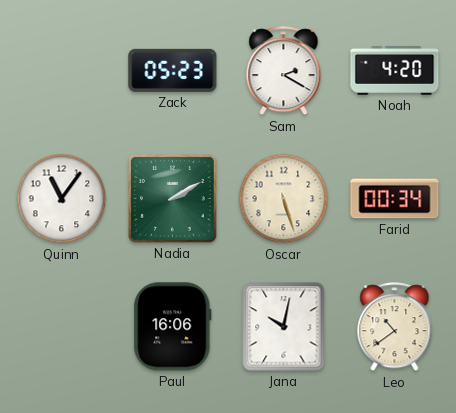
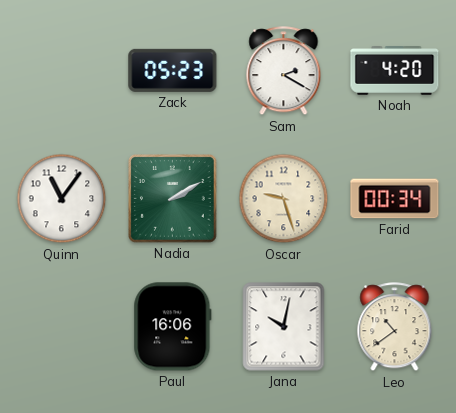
Oscar: 5:27 -> 9:27
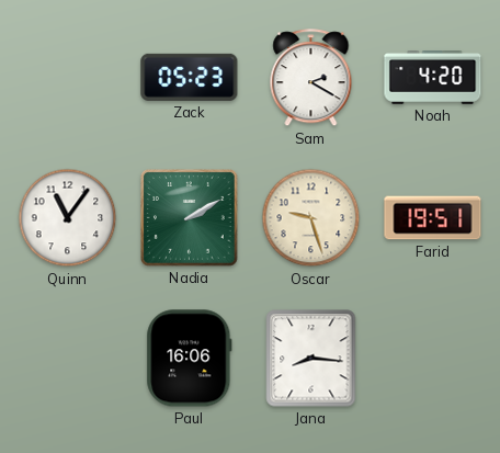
Farid: 00:34 -> 19:51
Jana: 10:02 -> 8:16
Leo: 10:39 -> none
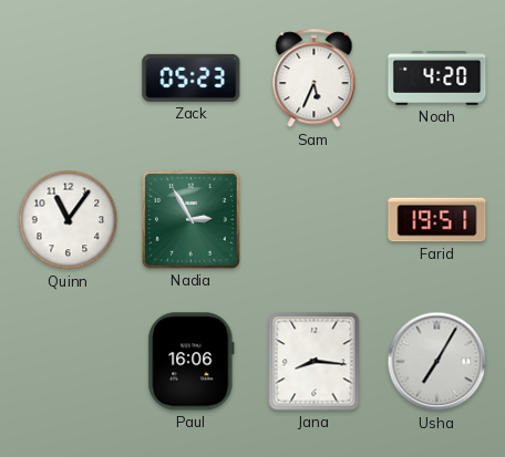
Sam: 2:20 -> 5:34
Nadia: 2:10 -> 2:55
Oscar: 9:27 -> none
Usha: none -> 7:05
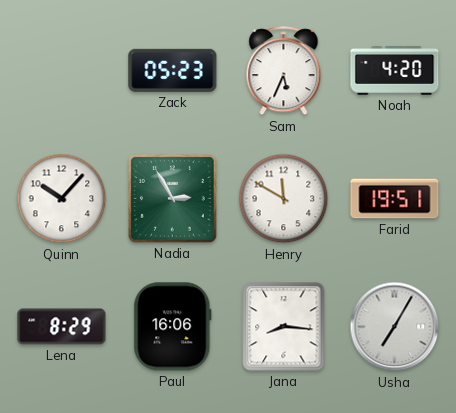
Quinn: 11:06 -> 10:07
Henry: none -> 11:50
Lena: none -> 8:29
